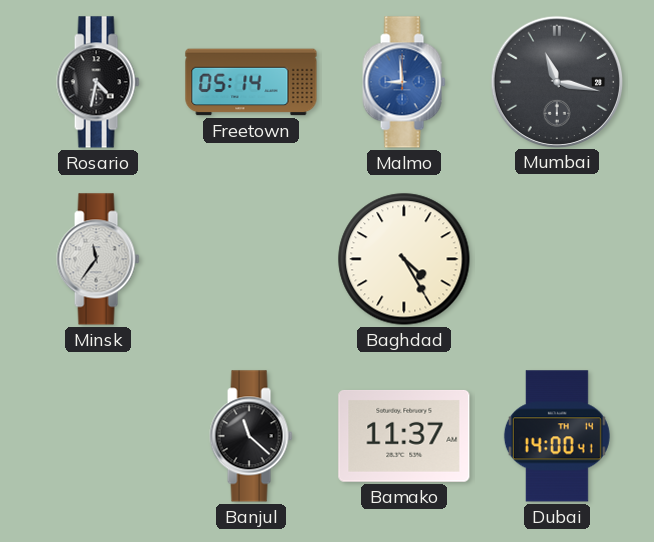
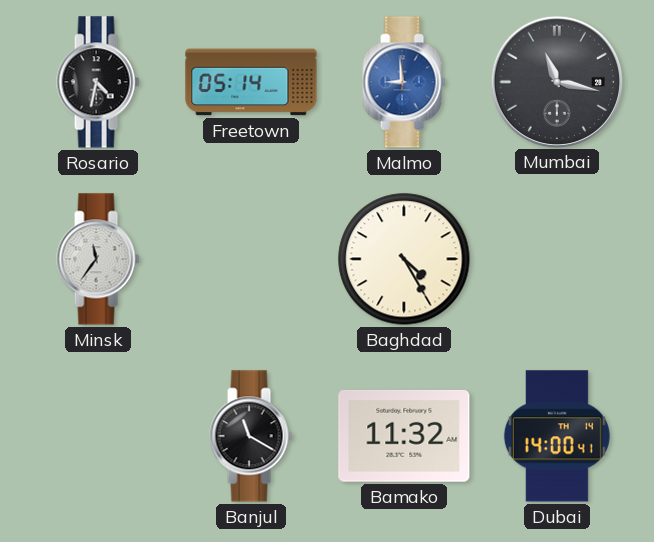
Banjul: 11:22 -> 11:20
Bamako: 11:37 -> 11:32
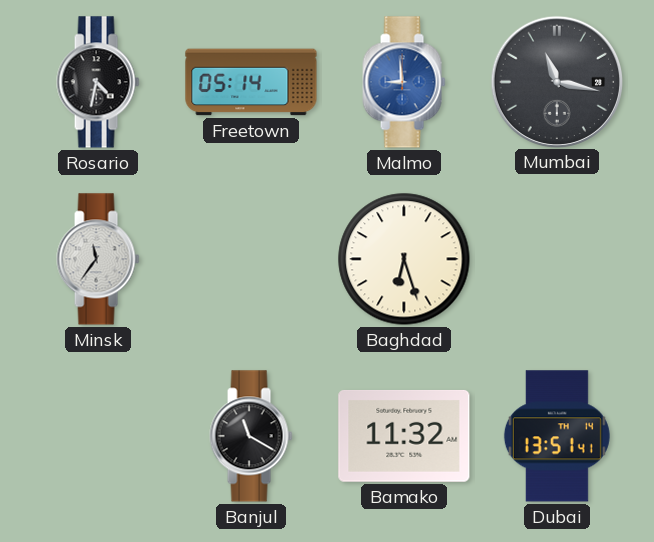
Baghdad: 4:25 -> 6:27
Dubai: 14:00 -> 13:51
